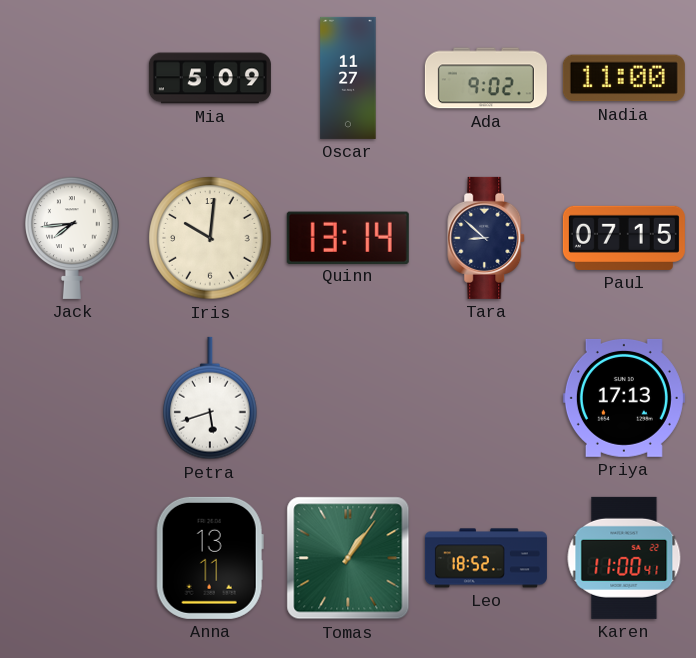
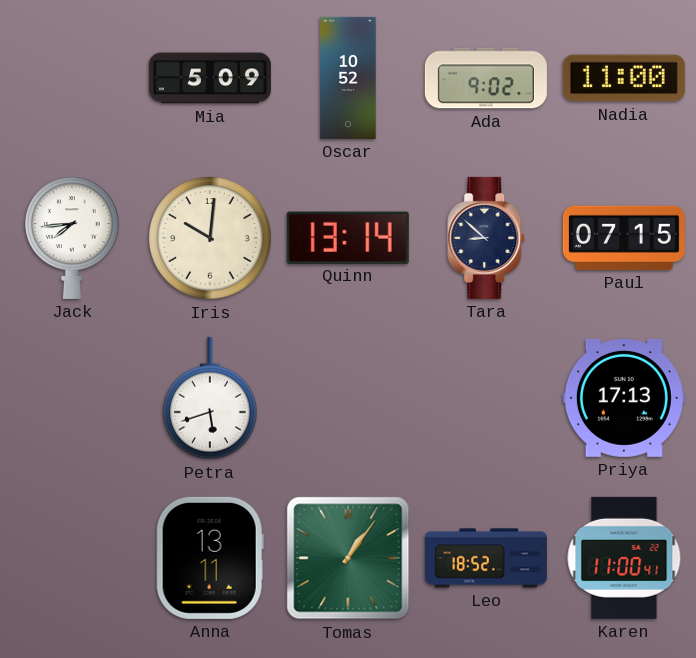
Oscar: 11:27 -> 10:52
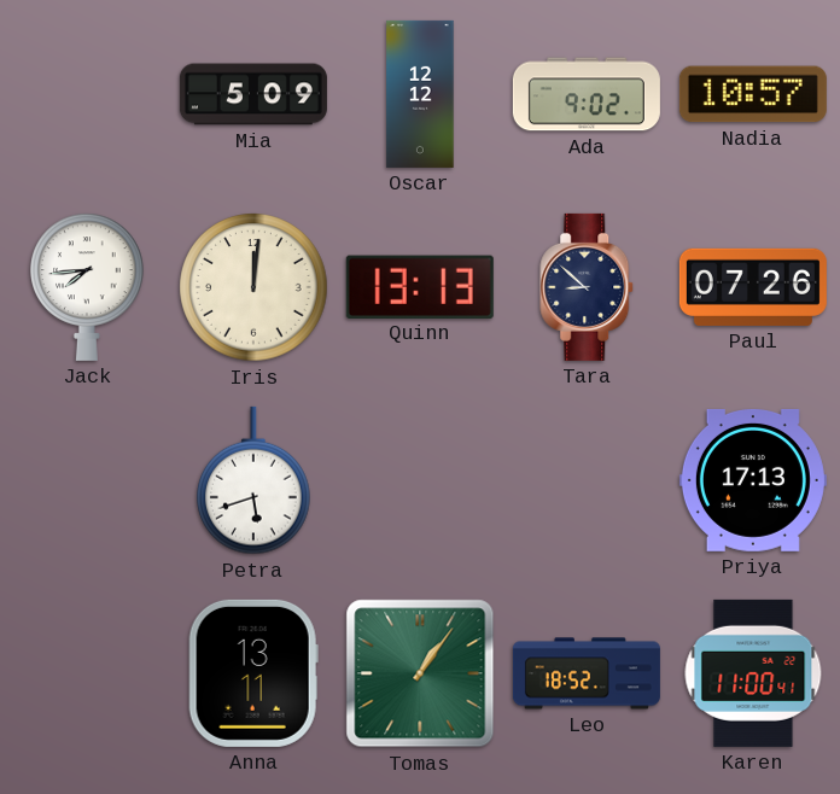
Oscar: 10:52 -> 12:12
Nadia: 11:00 -> 10:57
Iris: 10:01 -> 12:01
Quinn: 13:14 -> 13:13
Paul: 07:15 -> 07:26
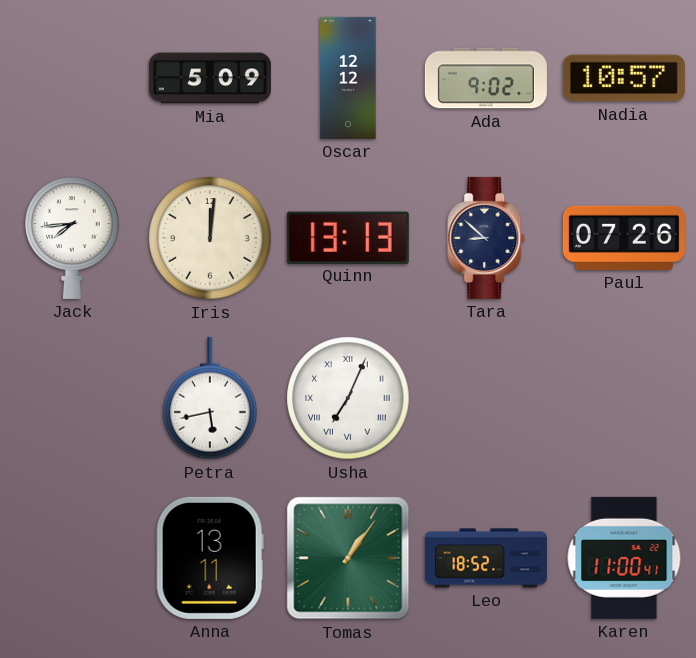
Petra: 5:42 -> 5:43
Usha: none -> 7:04
Priya: 17:13 -> none
